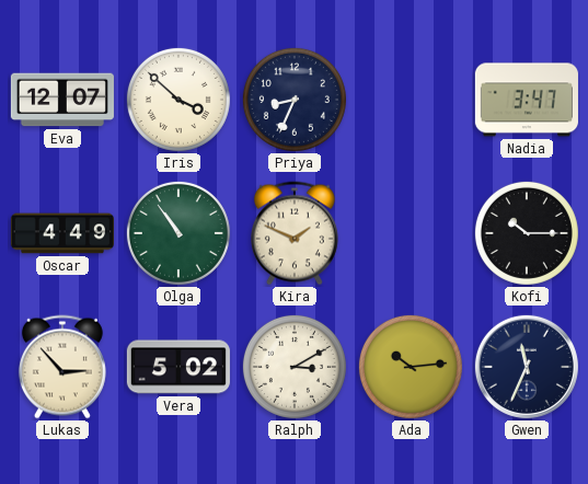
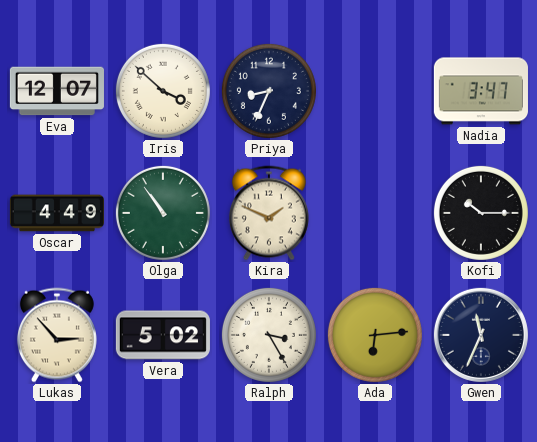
Ralph: 3:10 -> 3:25
Ada: 10:14 -> 6:14
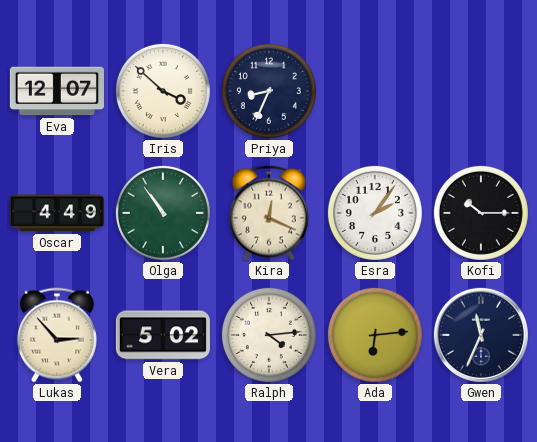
Nadia: 3:47 -> none
Kira: 1:49 -> 12:19
Esra: none -> 2:06
Ralph: 3:25 -> 4:14
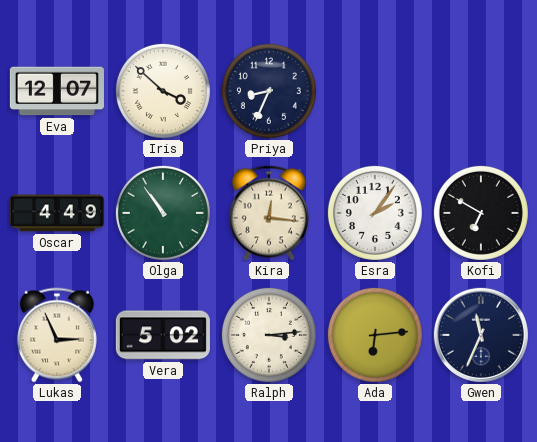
Kira: 12:19 -> 12:16
Kofi: 10:15 -> 6:50
Lukas: 2:53 -> 2:56
Ralph: 4:14 -> 3:14
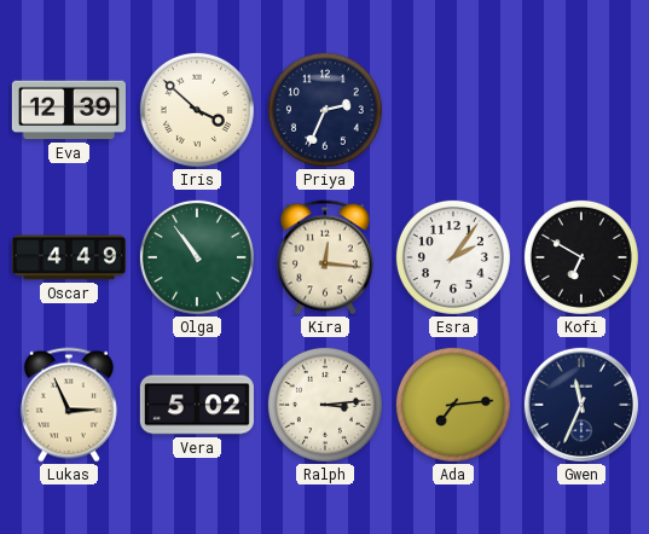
Eva: 12:07 -> 12:39
Priya: 8:34 -> 2:34
Ada: 6:14 -> 7:14
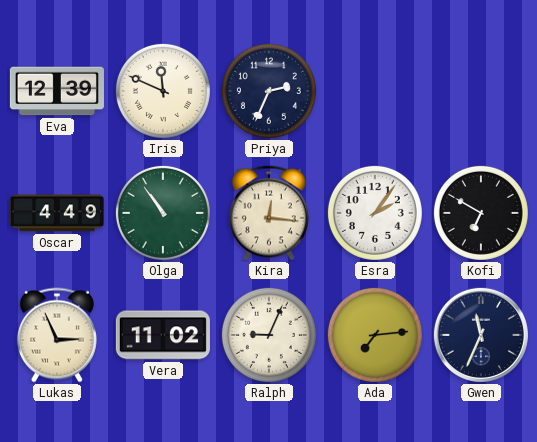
Iris: 3:52 -> 11:49
Vera: 5:02 -> 11:02
Ralph: 3:14 -> 9:04
